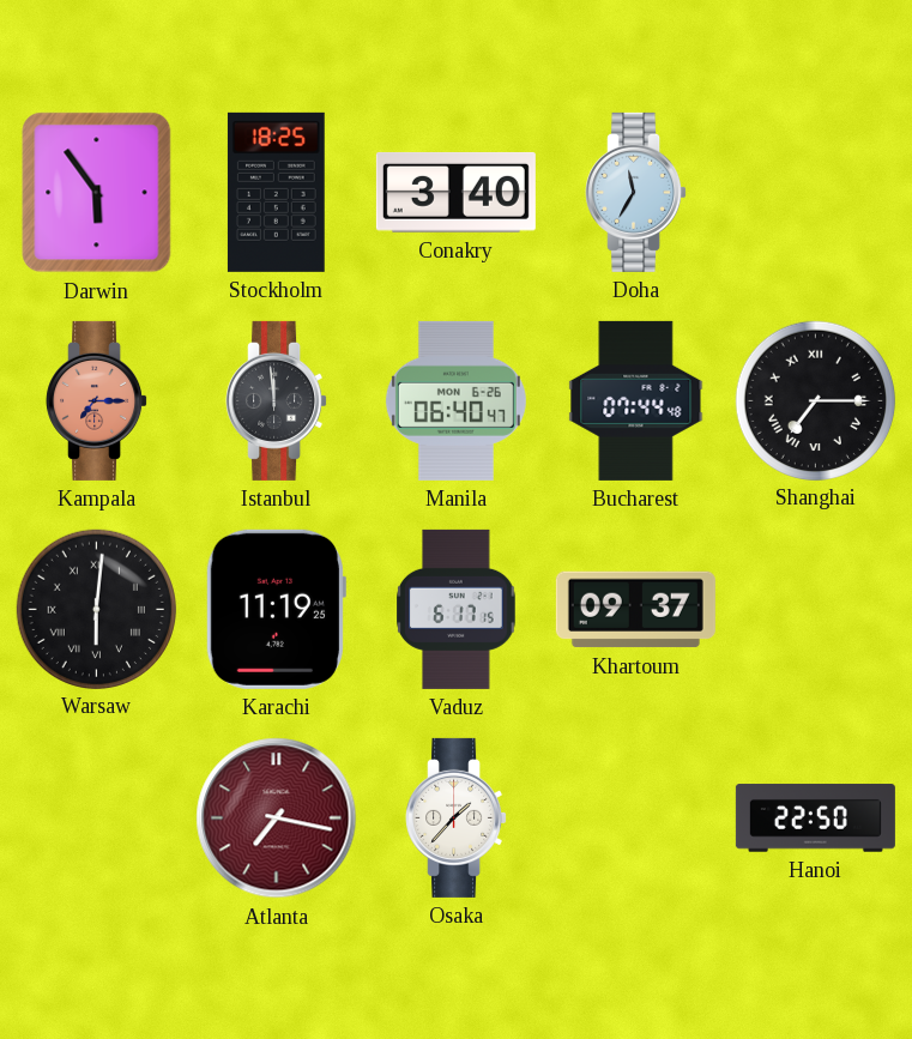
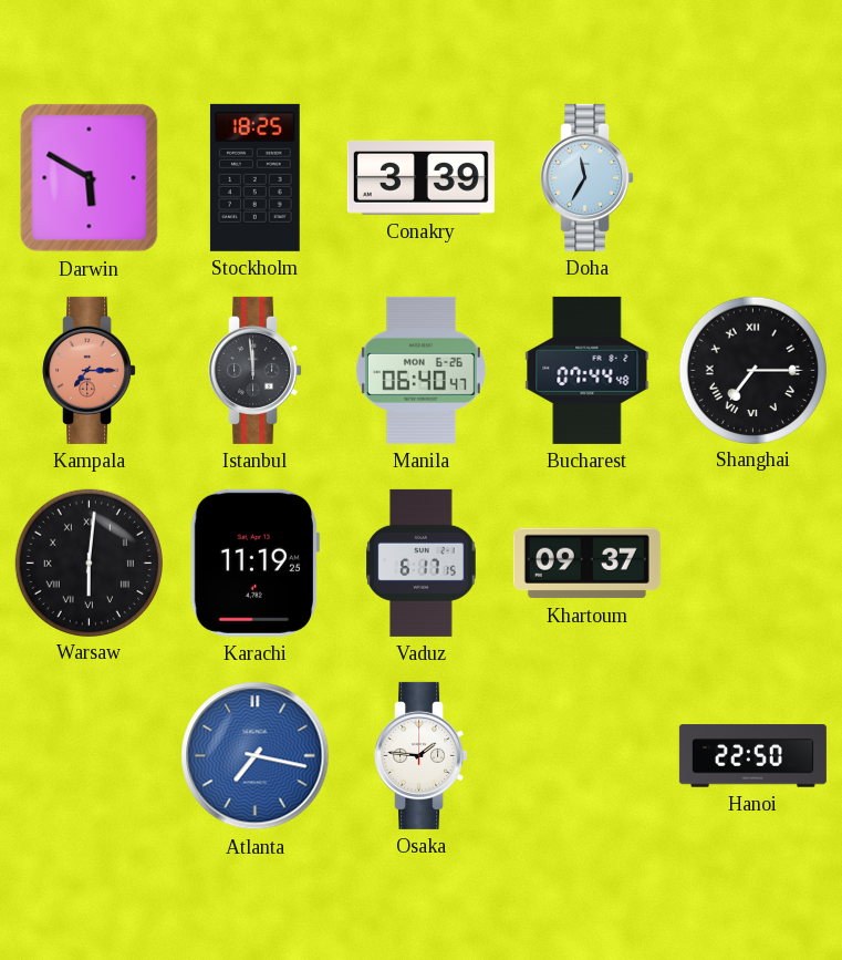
Darwin: 5:54 -> 5:50
Conakry: 3:40 -> 3:39
Atlanta dial: burgundy -> blue
Osaka: 1:37 -> 1:46
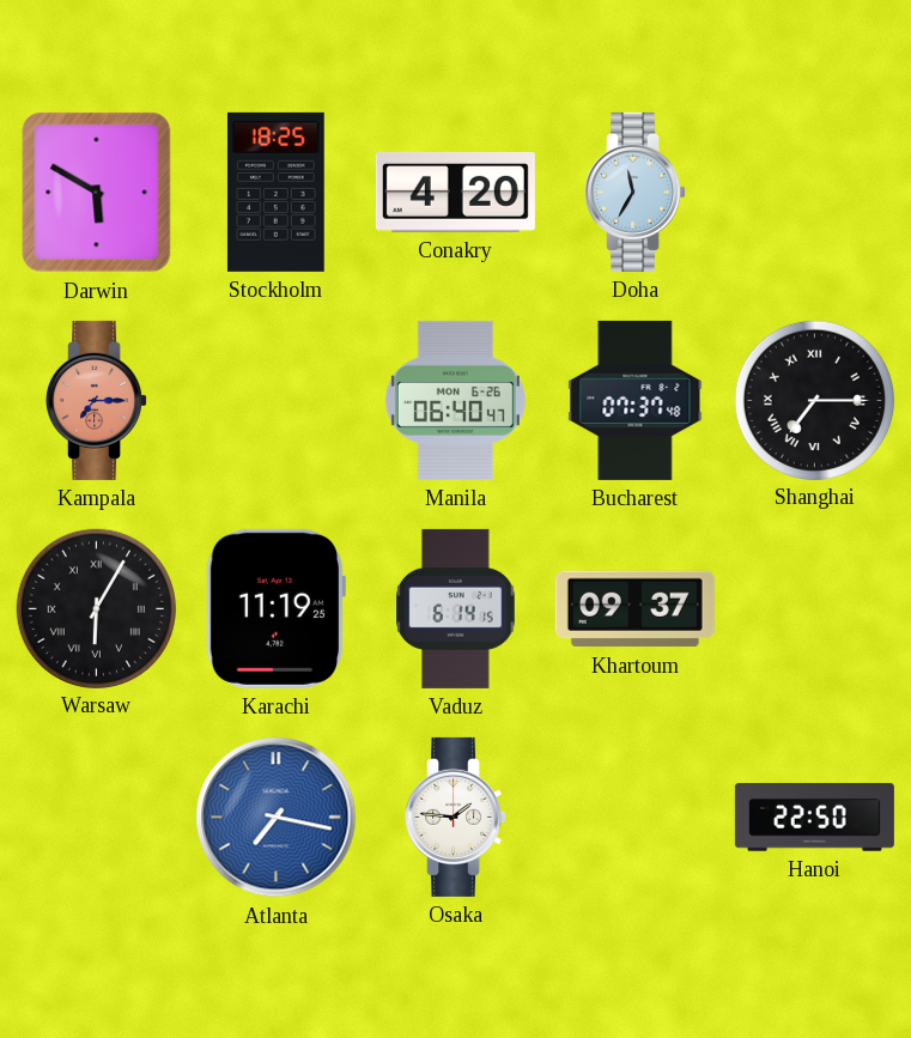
Conakry: 3:39 -> 4:20
Istanbul: 11:59 -> none
Bucharest: 07:44 -> 07:37
Warsaw: 6:01 -> 6:05
Vaduz: 6:17 -> 6:14
